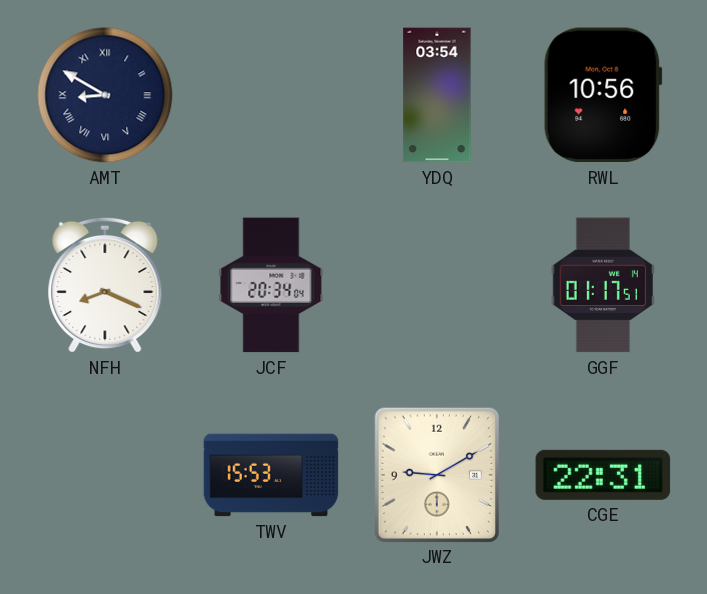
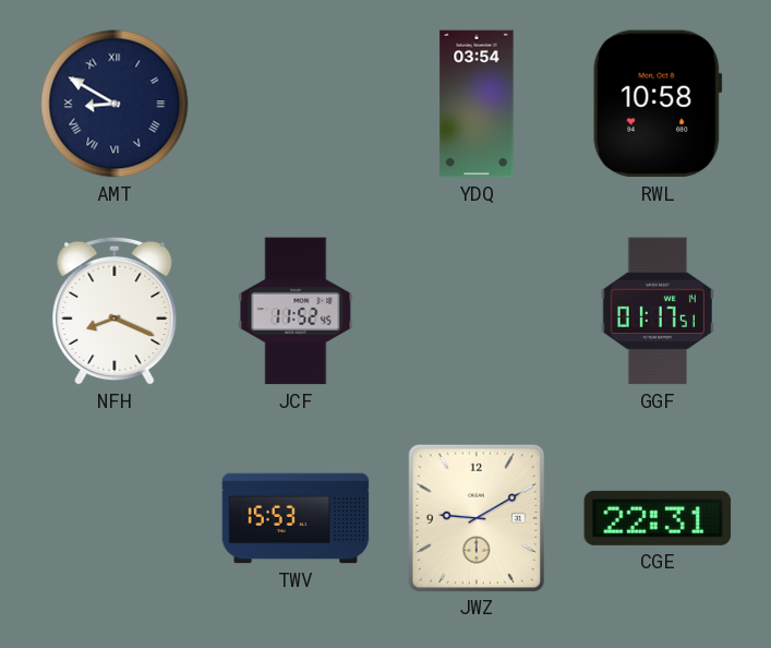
RWL: 10:56 -> 10:58
JCF: 20:34 -> 11:52
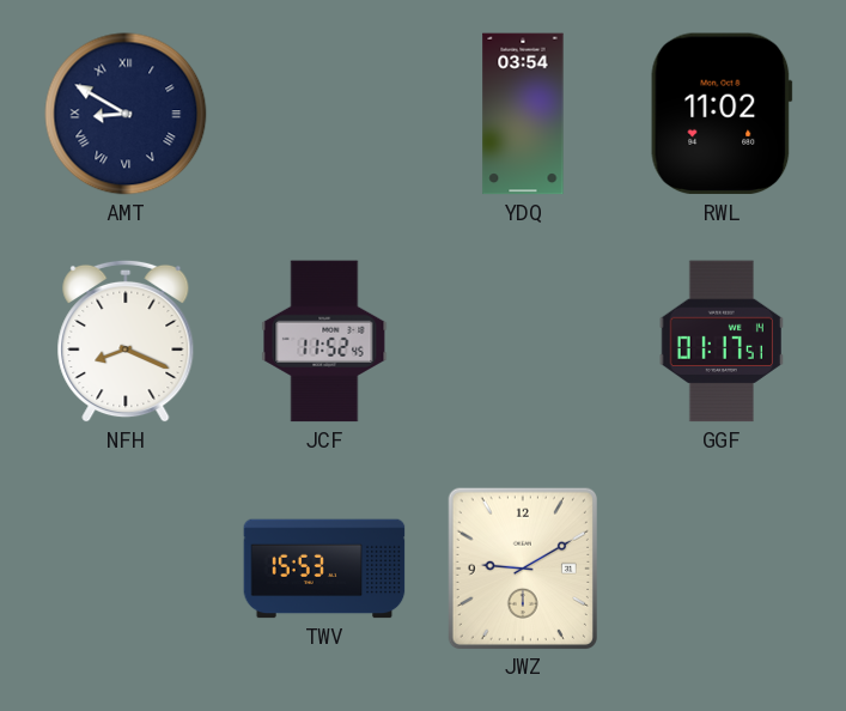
RWL: 10:58 -> 11:02
CGE: 22:31 -> none
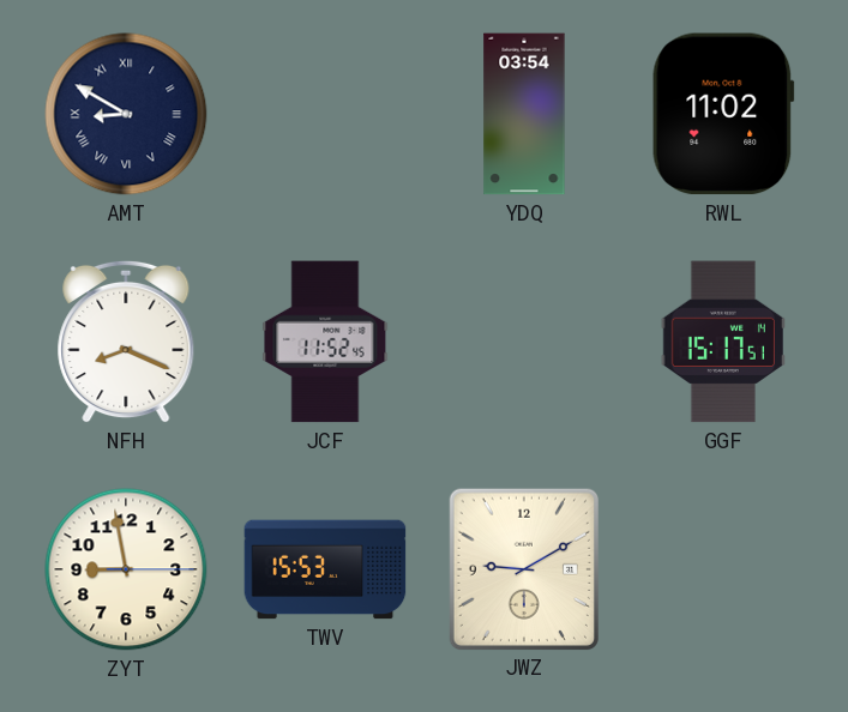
GGF: 01:17 -> 15:17
ZYT: none -> 8:58
